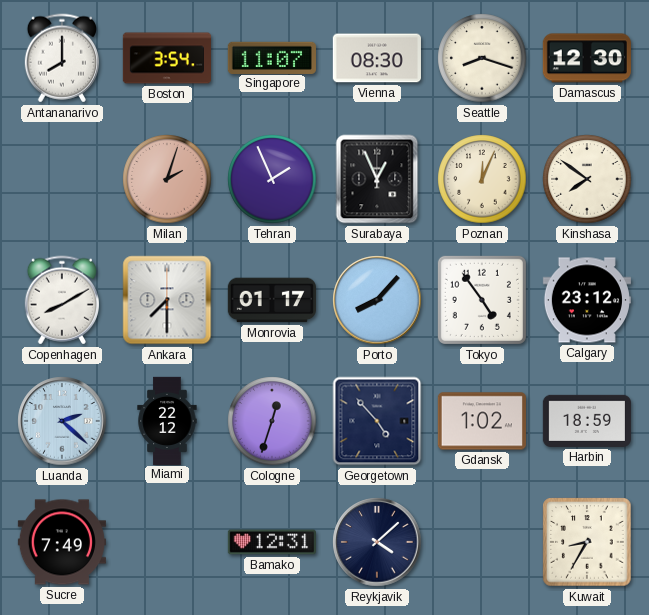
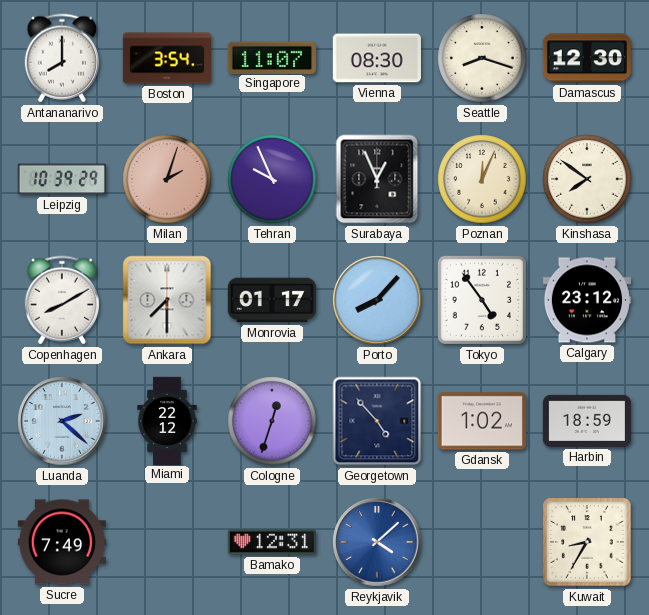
Leipzig: none -> 10:39
Tehran: 1:56 -> 9:56
Reykjavik dial: navy -> blue
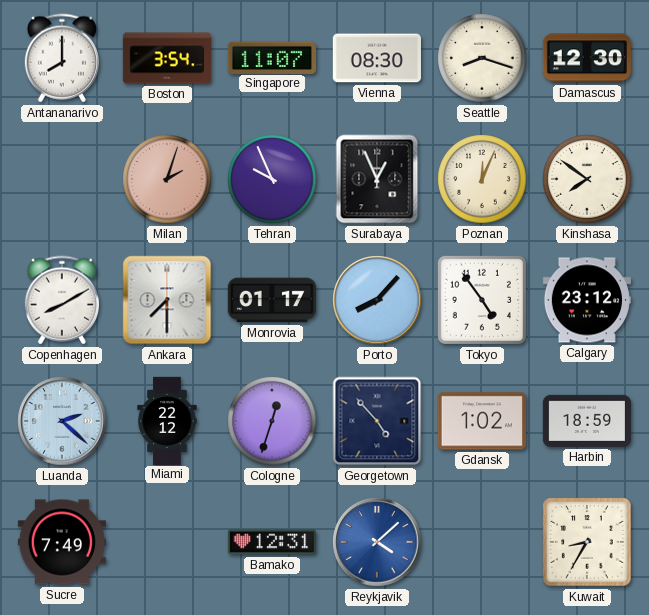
Leipzig: 10:39 -> none
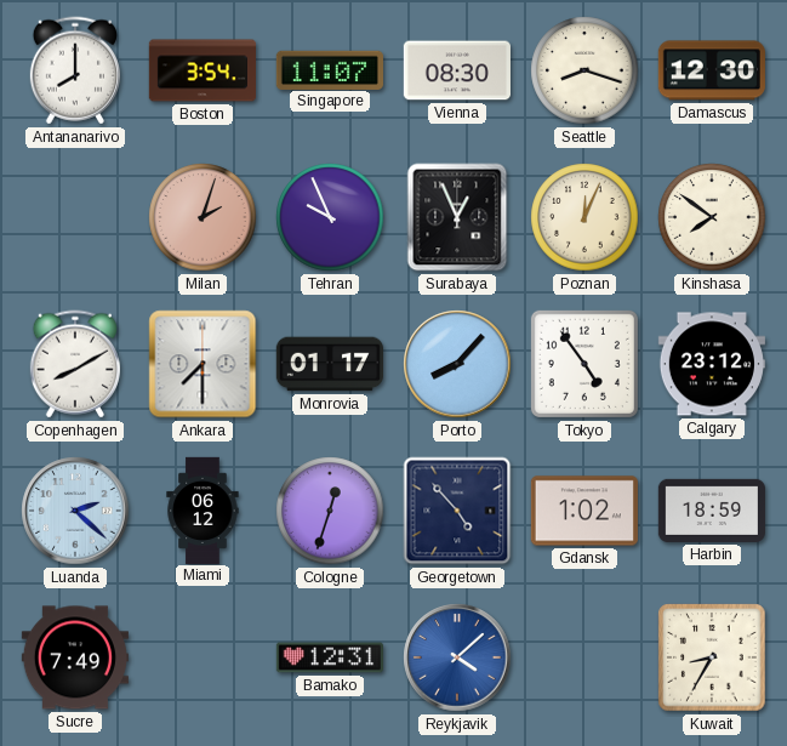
Miami: 22:12 -> 06:12
